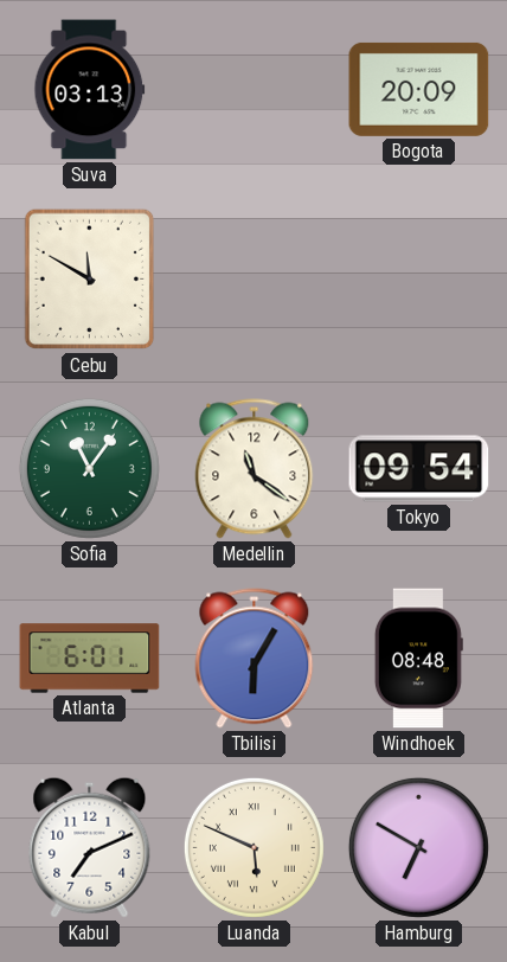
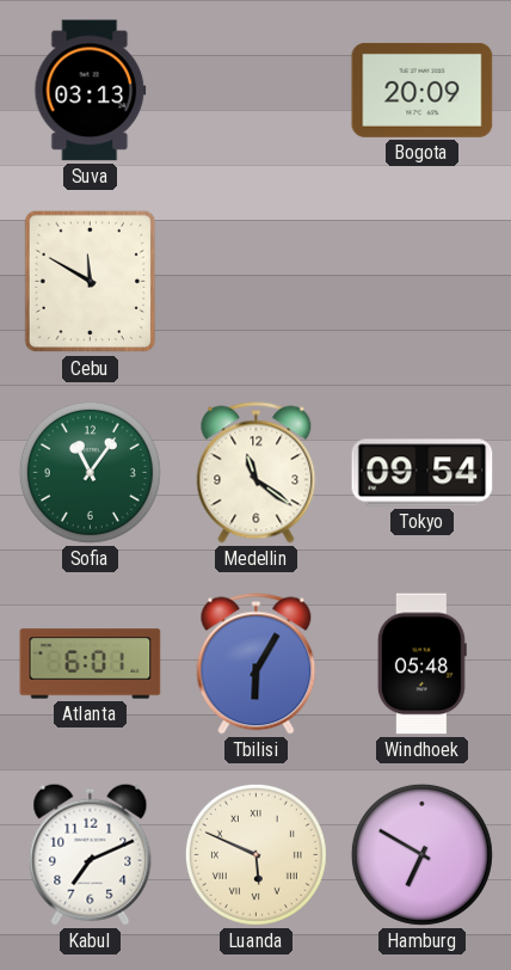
Windhoek: 08:48 -> 05:48
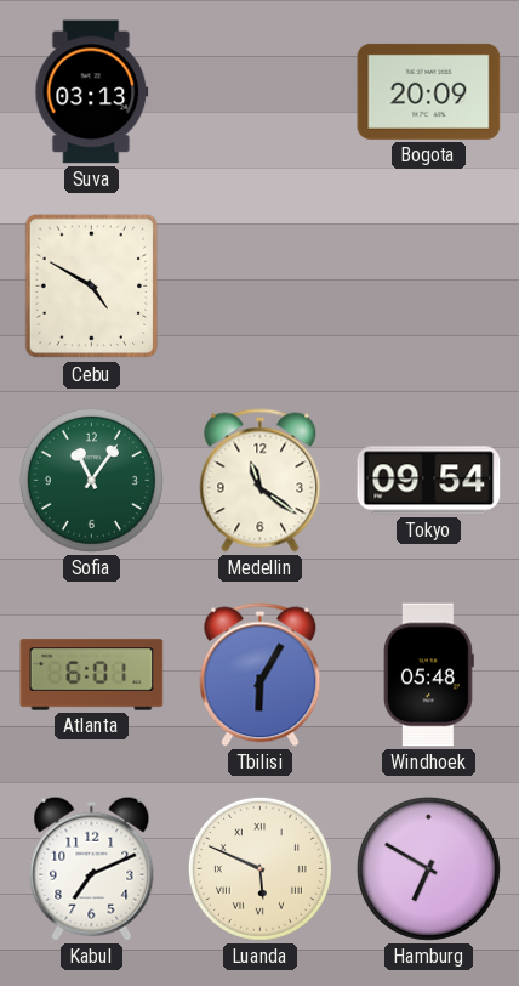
Cebu: 11:50 -> 4:50
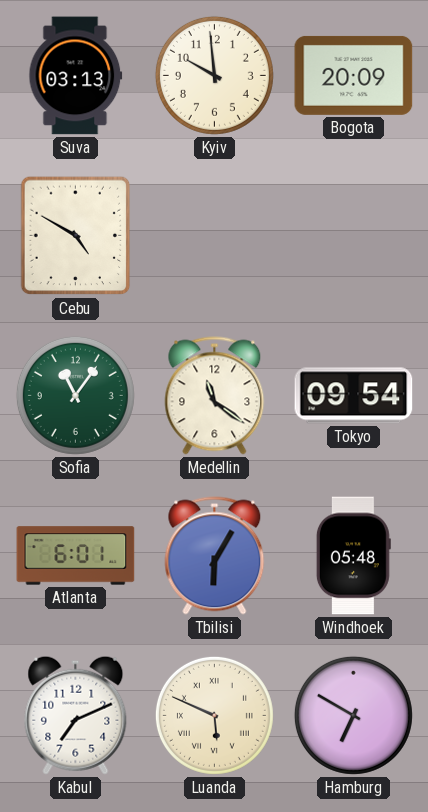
Kyiv: none -> 9:59
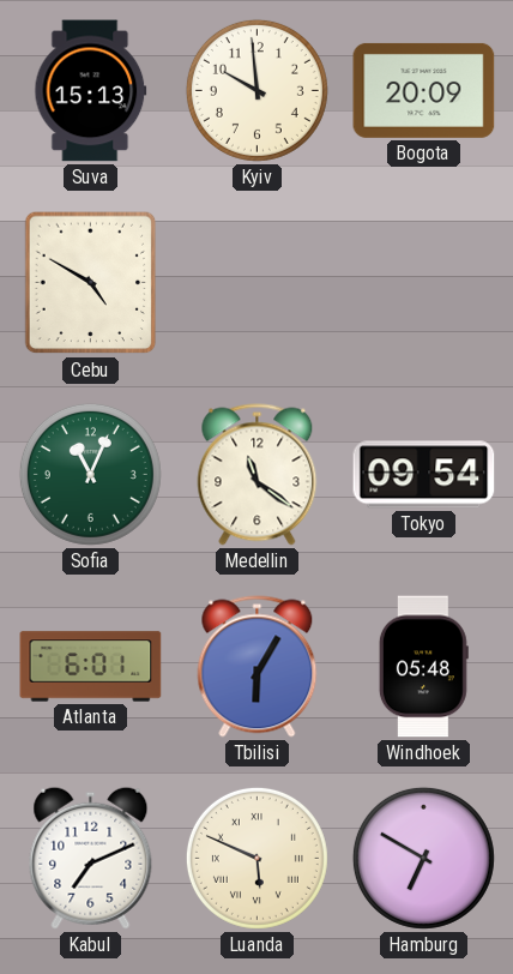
Suva: 03:13 -> 15:13
Sofia: 11:06 -> 11:04
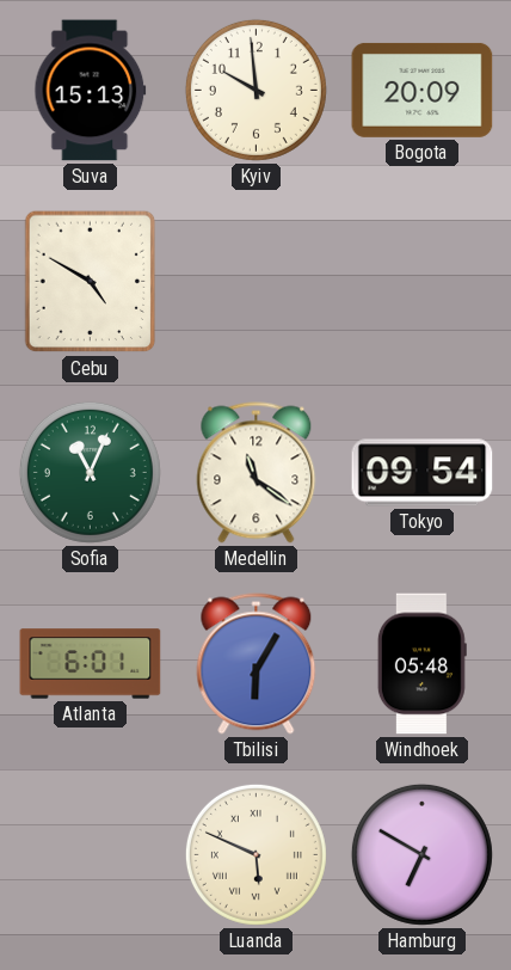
Kabul: 7:11 -> none
